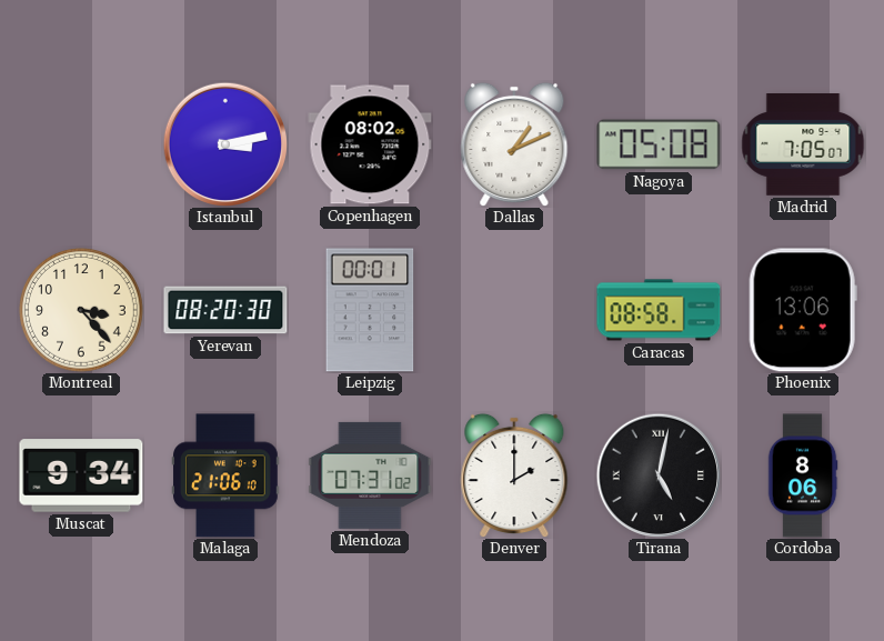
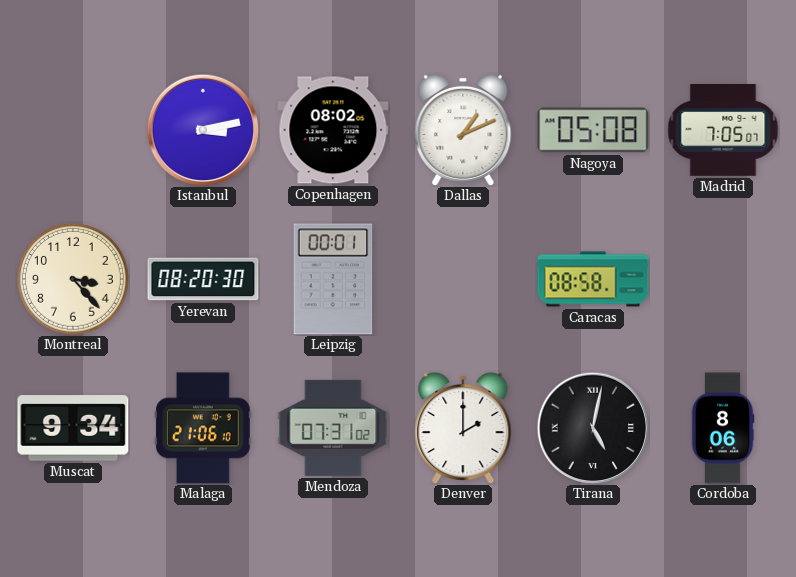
Phoenix: 13:06 -> none
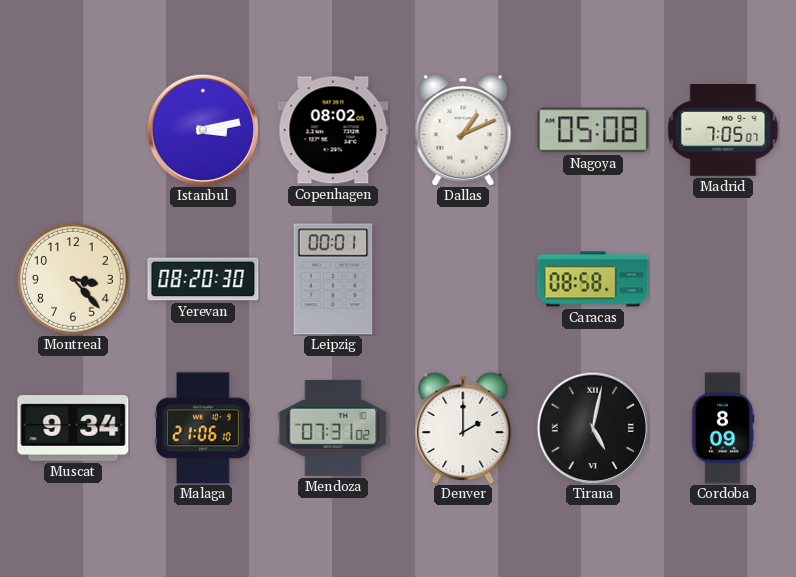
Cordoba: 8:06 -> 8:09
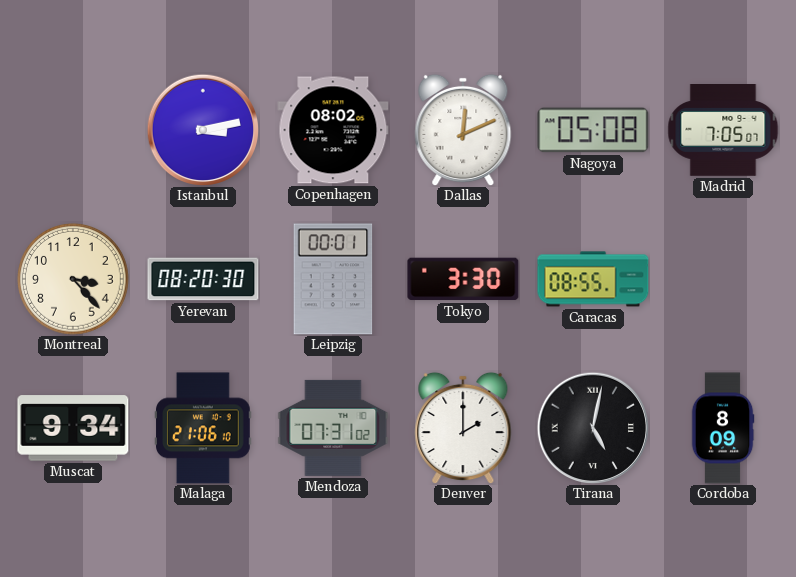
Dallas: 1:11 -> 12:11
Tokyo: none -> 3:30
Caracas: 08:58 -> 08:55
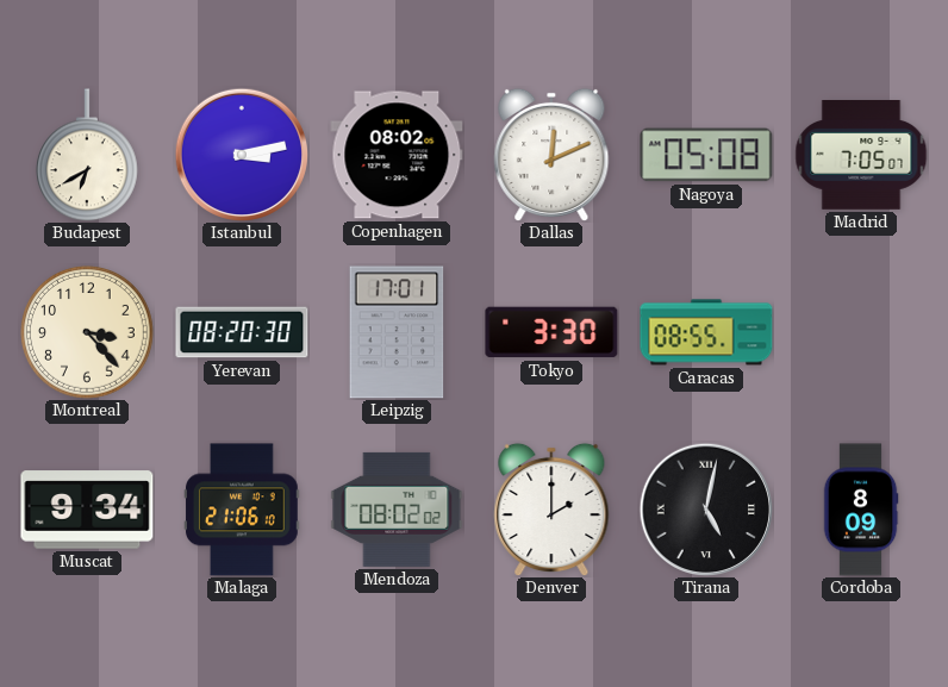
Budapest: none -> 6:40
Leipzig: 00:01 -> 17:01
Mendoza: 07:31 -> 08:02
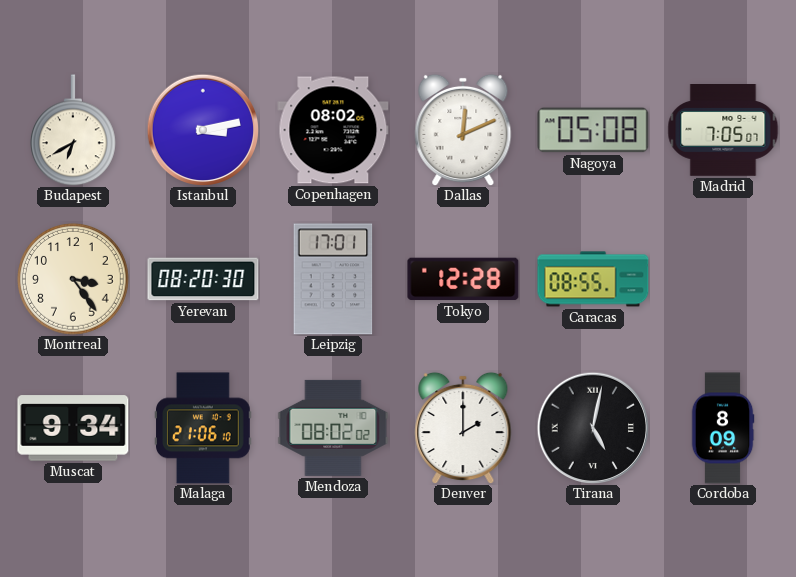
Montreal: 3:23 -> 3:24
Tokyo: 3:30 -> 12:28
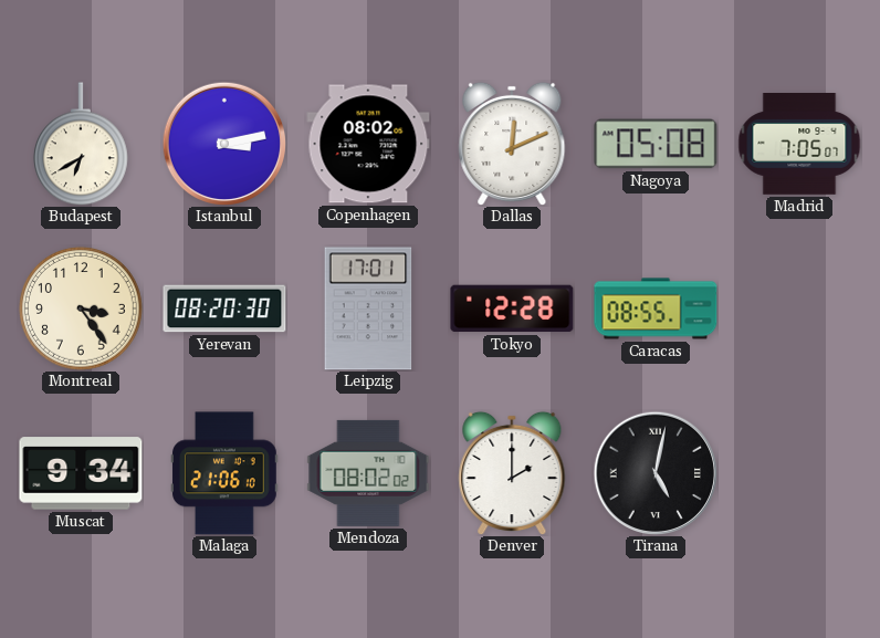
Cordoba: 8:09 -> none
